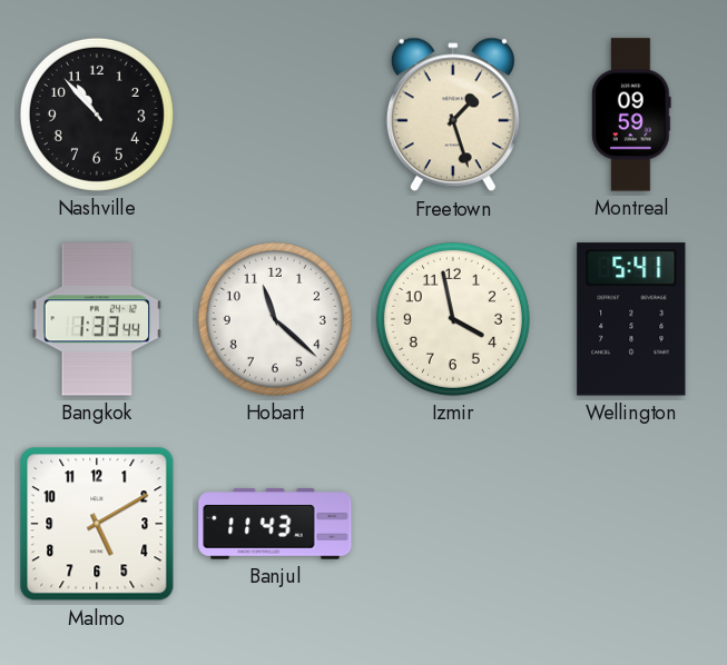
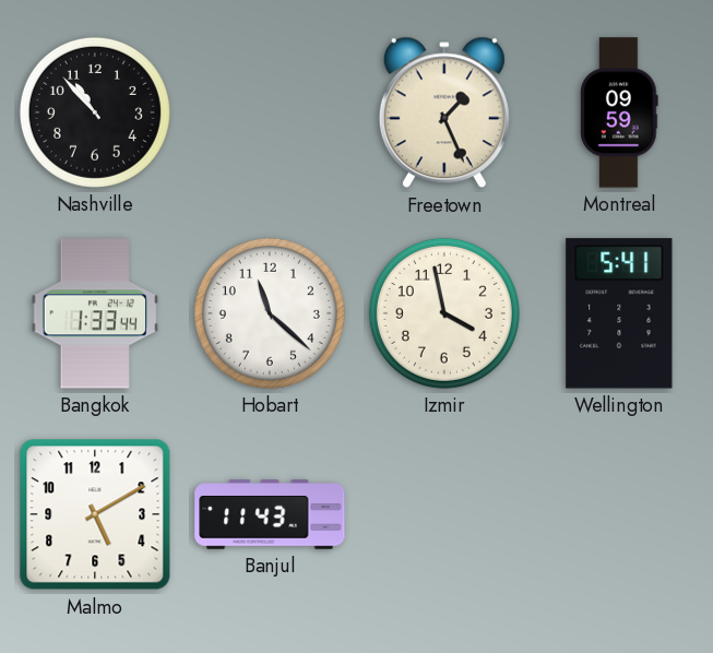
Freetown: 1:27 -> 1:26
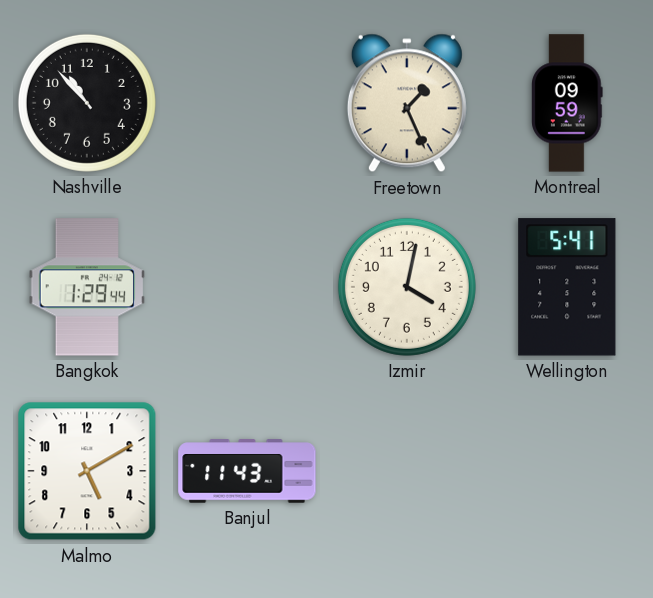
Bangkok: 1:33 -> 1:29
Hobart: 11:22 -> none
Izmir: 3:58 -> 4:02
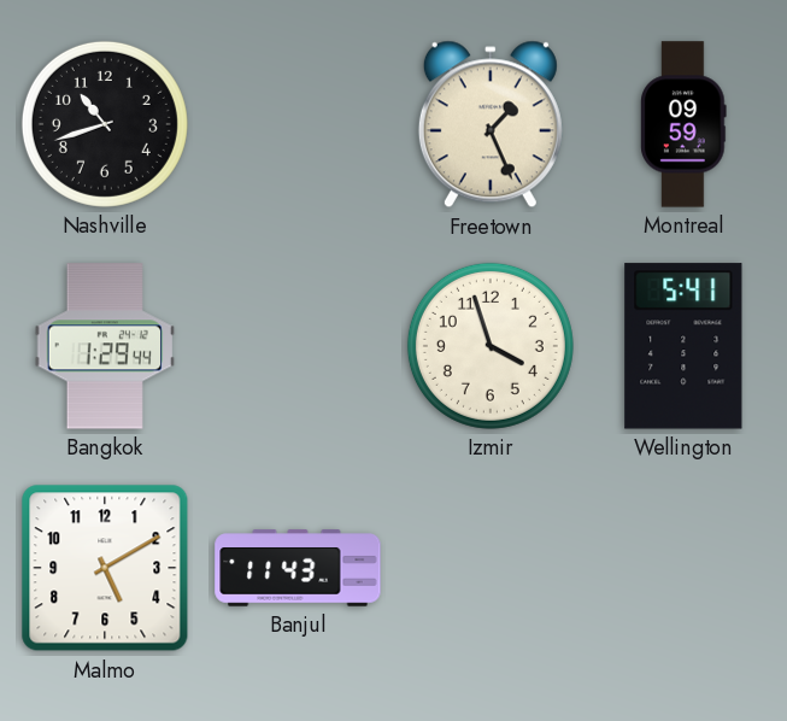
Nashville: 10:53 -> 10:42
Izmir: 4:02 -> 3:57
